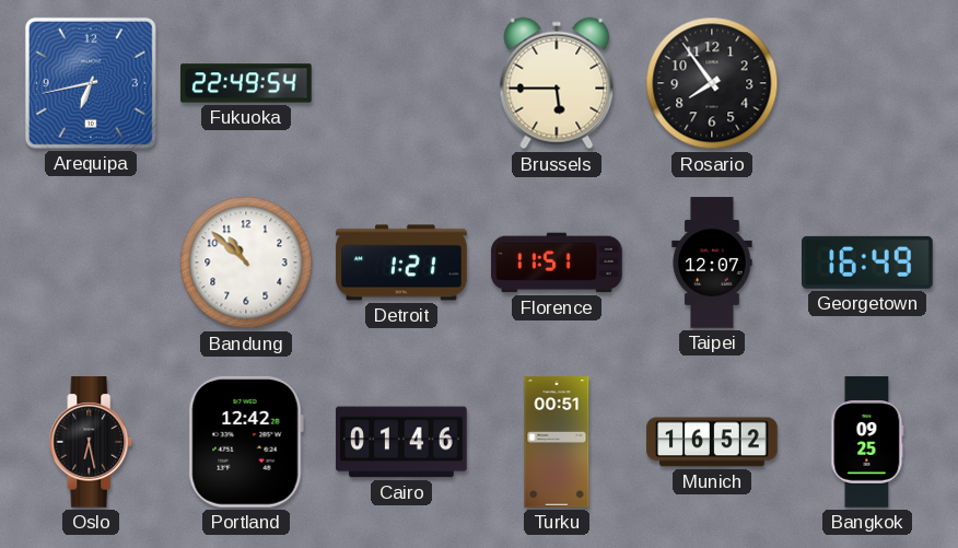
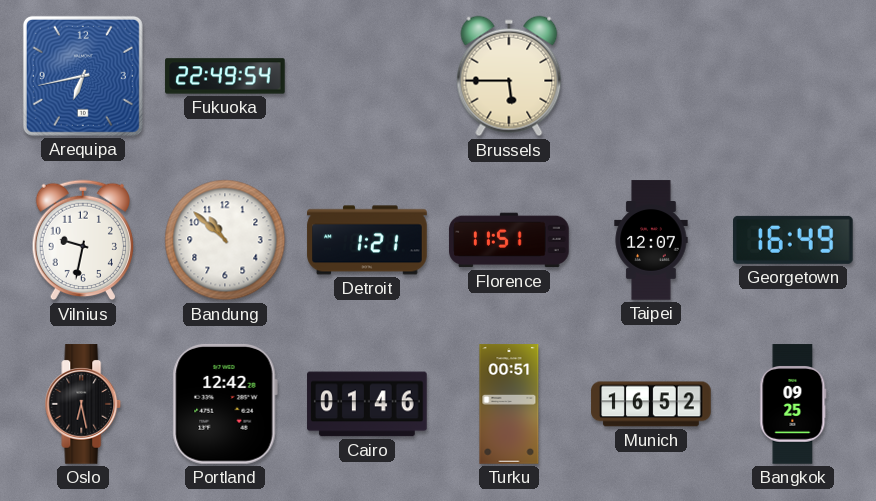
Rosario: 7:54 -> none
Vilnius: none -> 9:32
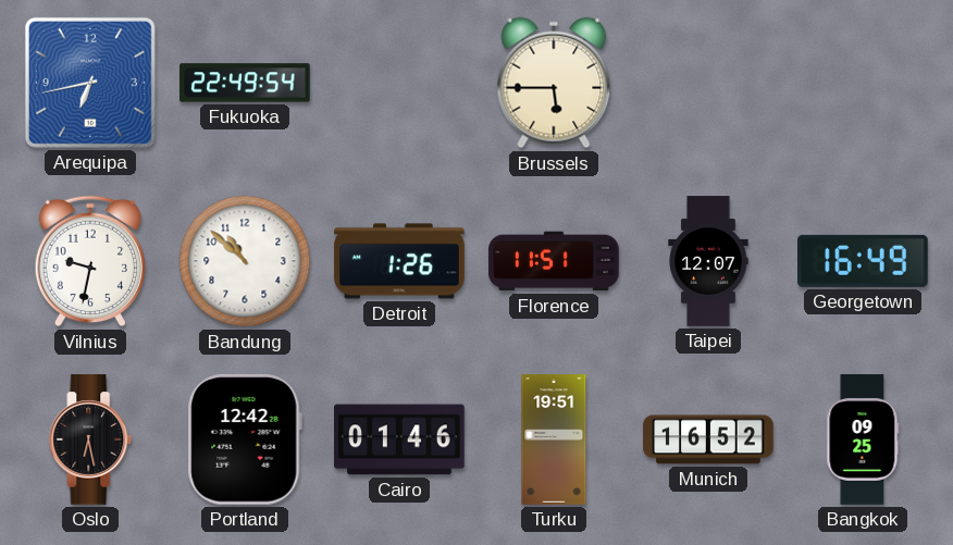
Detroit: 1:21 -> 1:26
Turku: 00:51 -> 19:51
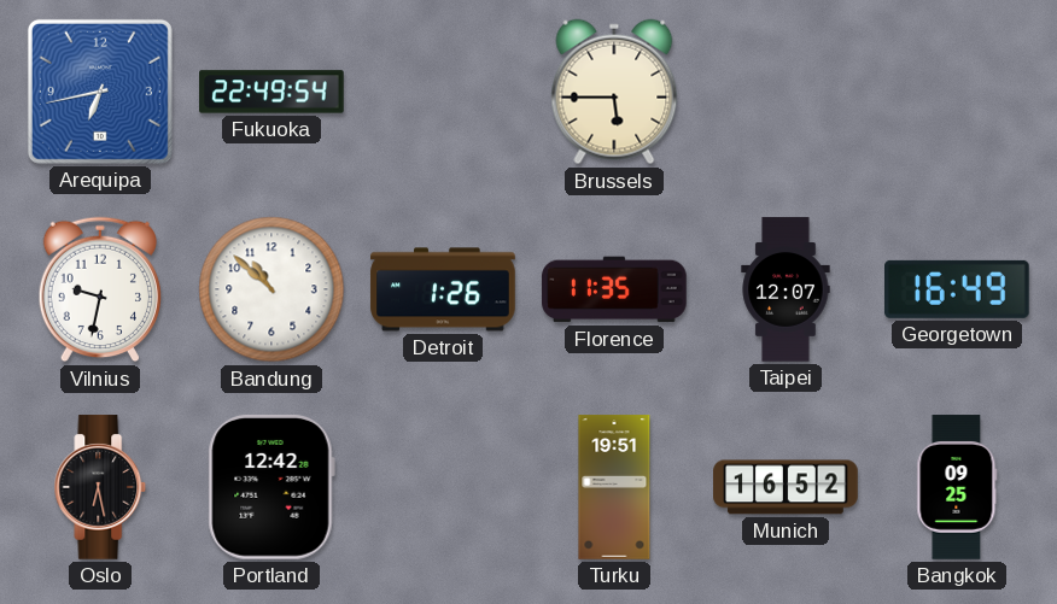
Florence: 11:51 -> 11:35
Cairo: 01:46 -> none
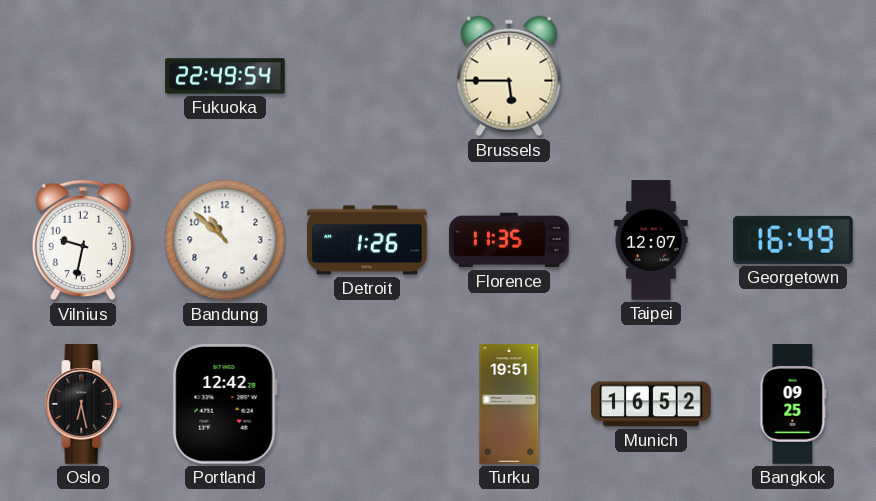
Arequipa: 6:43 -> none
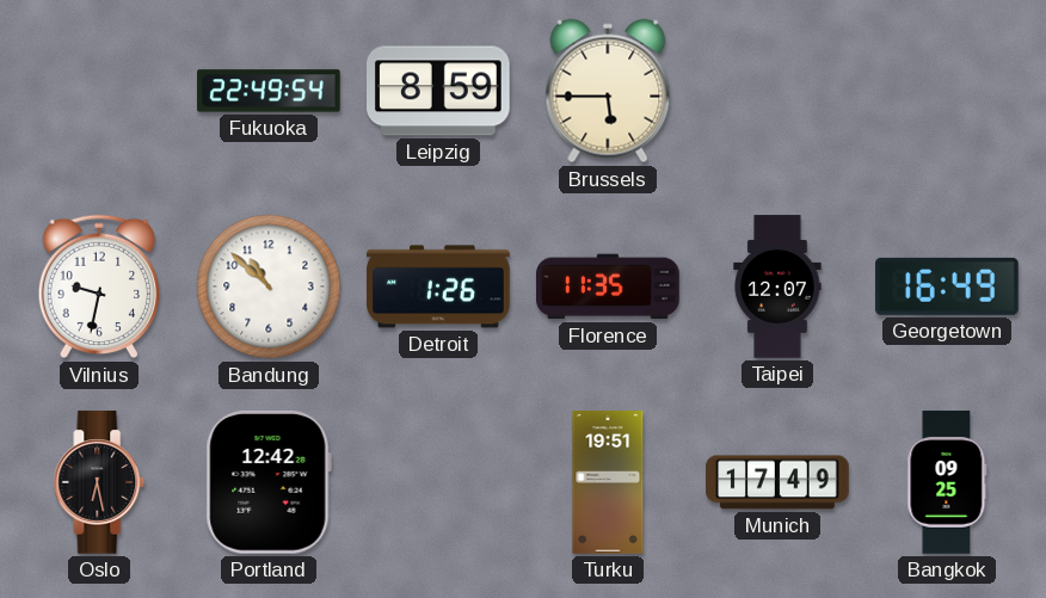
Leipzig: none -> 8:59
Munich: 16:52 -> 17:49
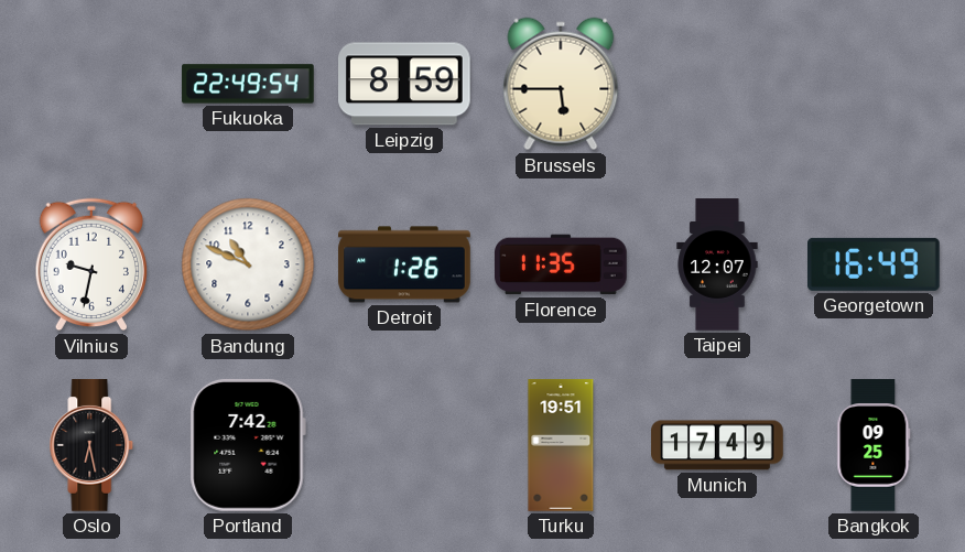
Bandung: 10:52 -> 10:49
Portland: 12:42 -> 7:42
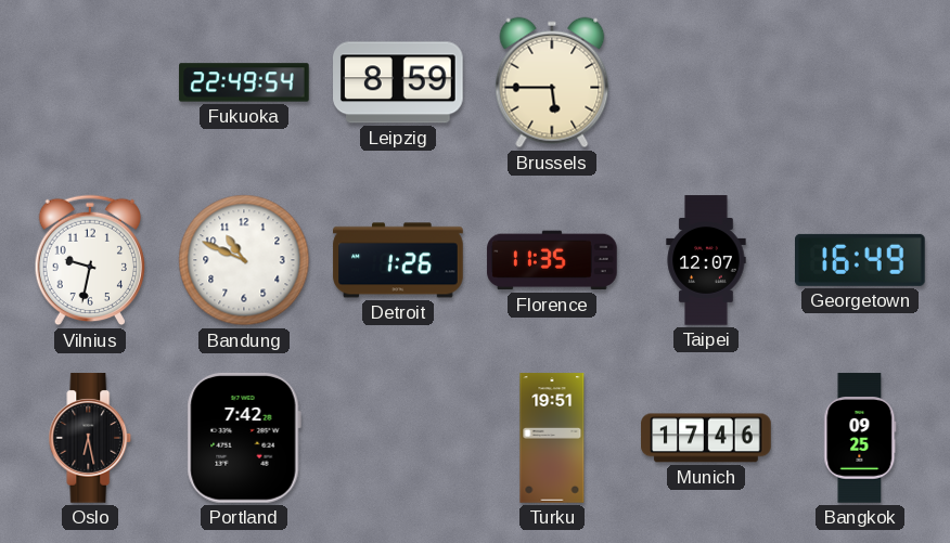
Munich: 17:49 -> 17:46
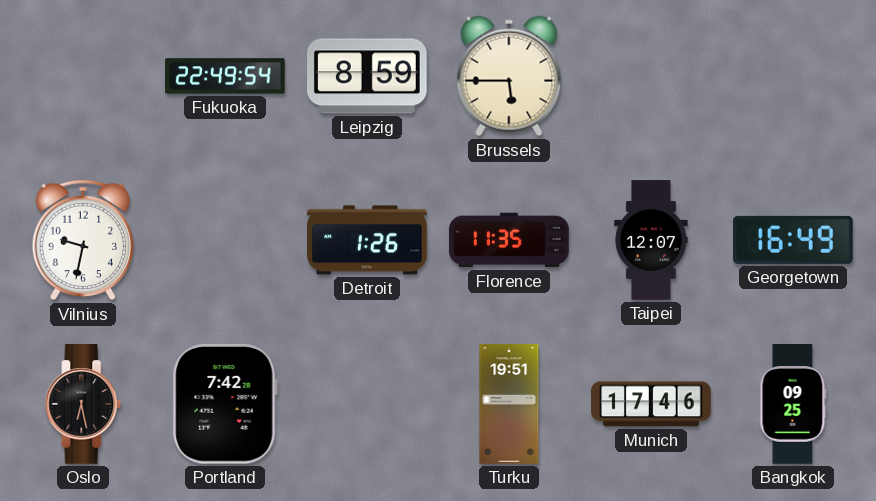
Bandung: 10:49 -> none
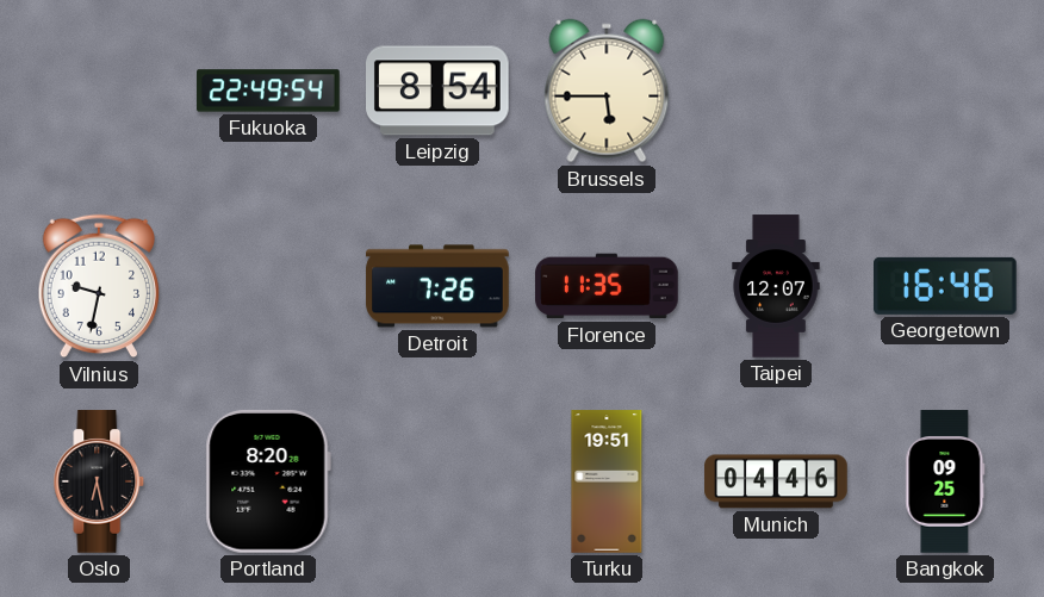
Leipzig: 8:59 -> 8:54
Detroit: 1:26 -> 7:26
Georgetown: 16:49 -> 16:46
Portland: 7:42 -> 8:20
Munich: 17:46 -> 04:46
